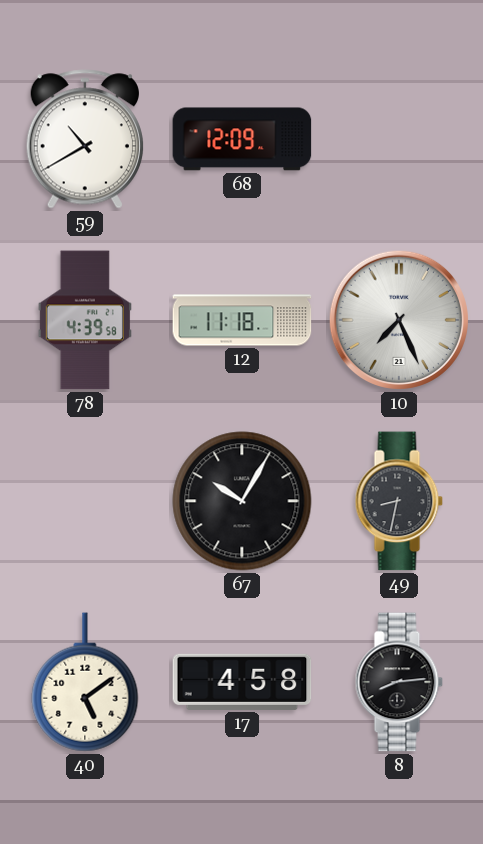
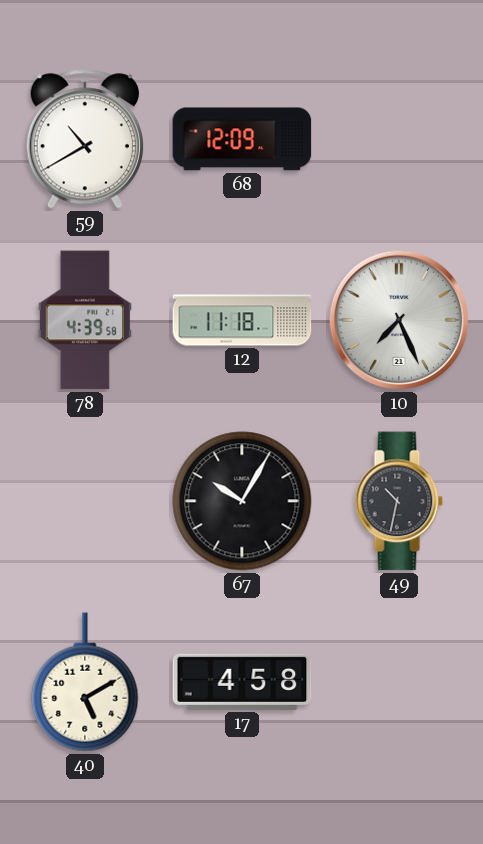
49: 8:32 -> 10:32
40: 5:09 -> 5:10
8: 8:14 -> none
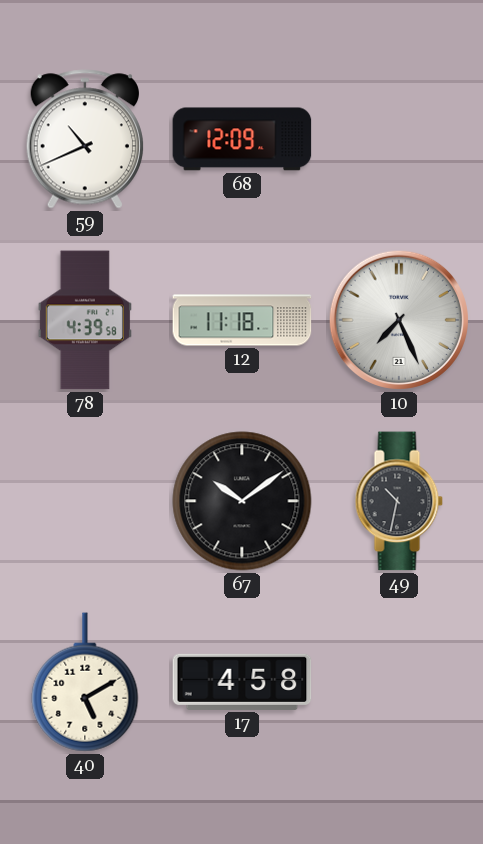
59: 10:40 -> 10:41
67: 10:05 -> 10:09
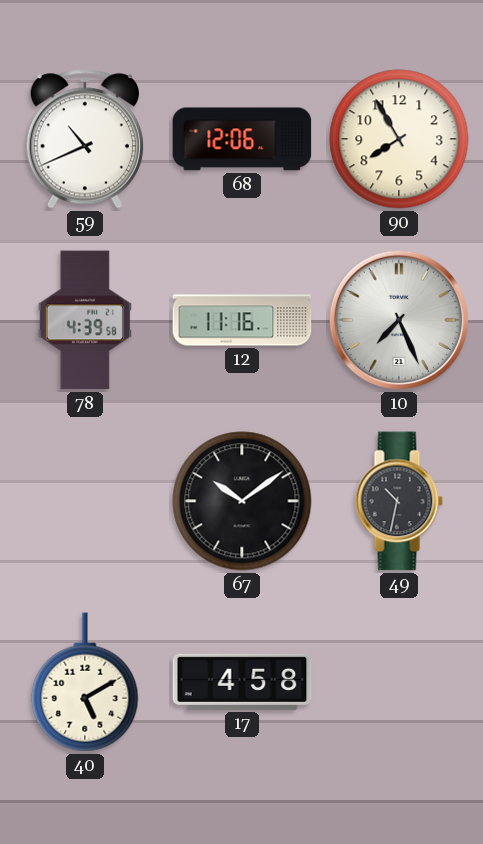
68: 12:09 -> 12:06
90: none -> 7:55
12: 11:18 -> 11:16
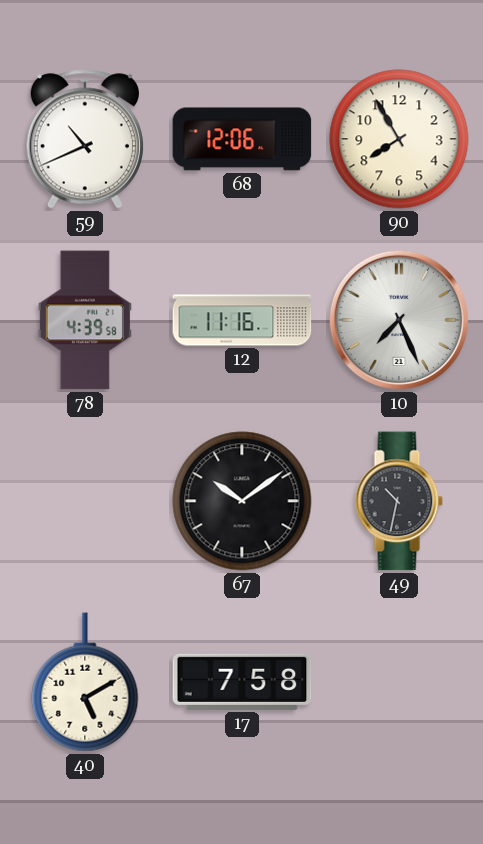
17: 4:58 -> 7:58
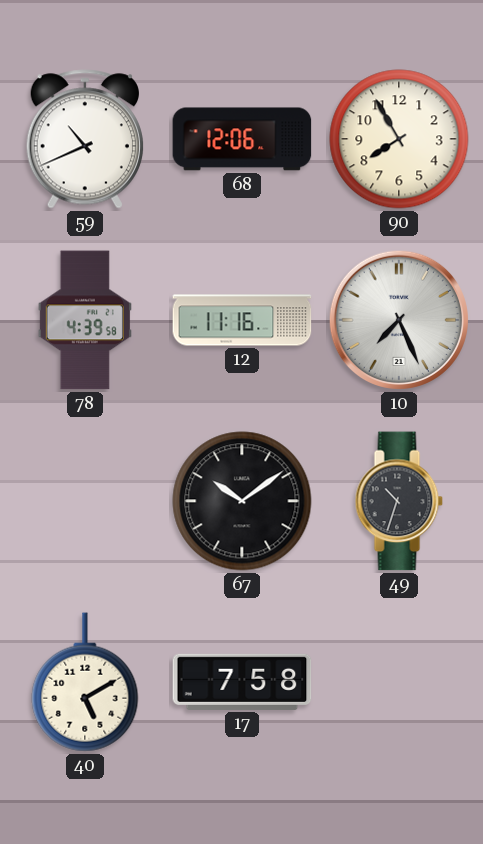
49: 10:32 -> 10:33
